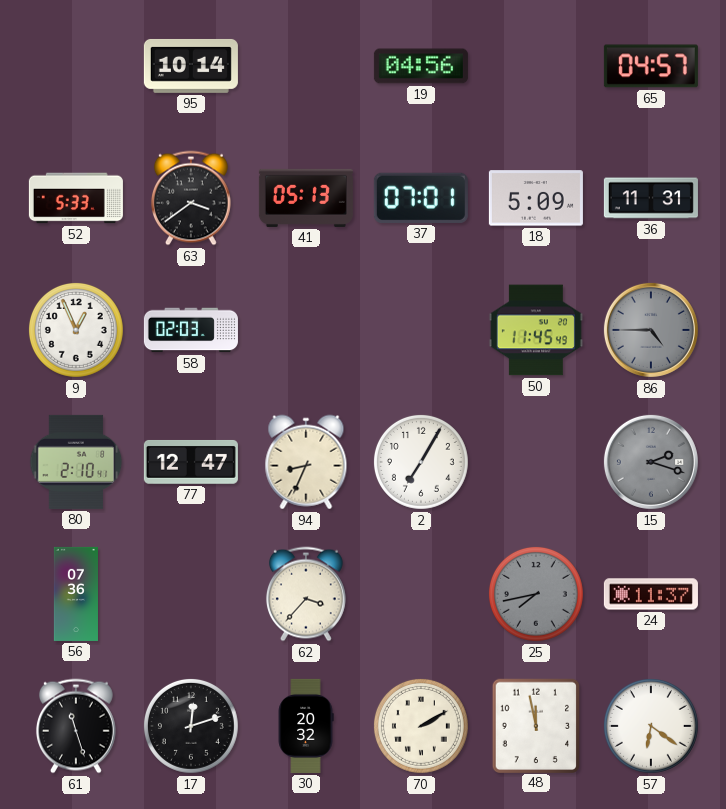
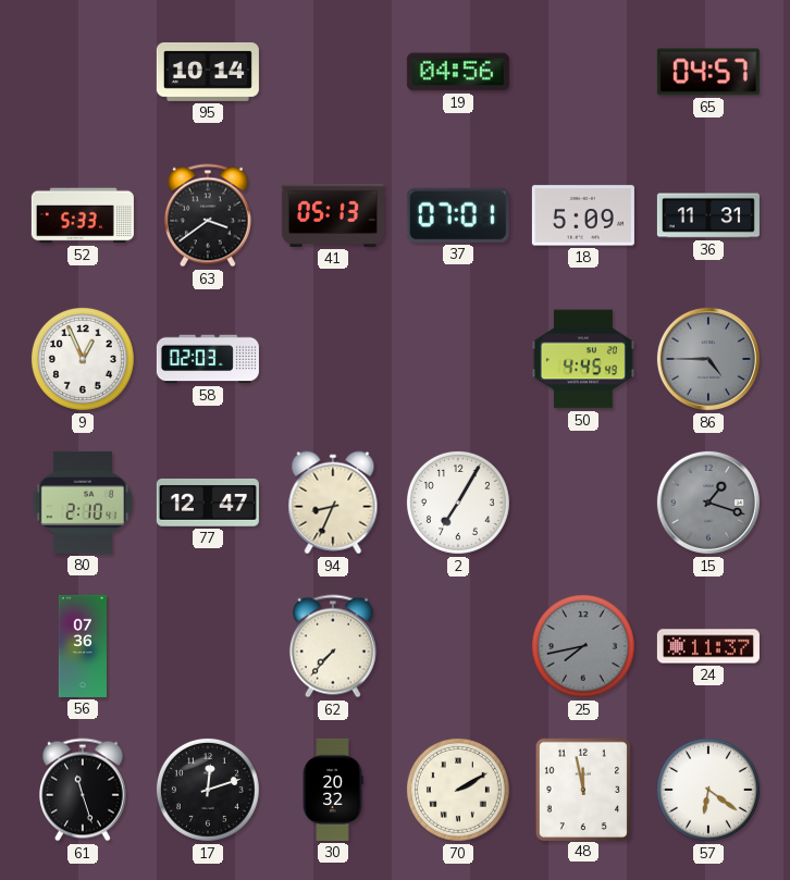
50: 11:45 -> 4:45
15: 2:18 -> 1:18
62: 3:37 -> 7:37
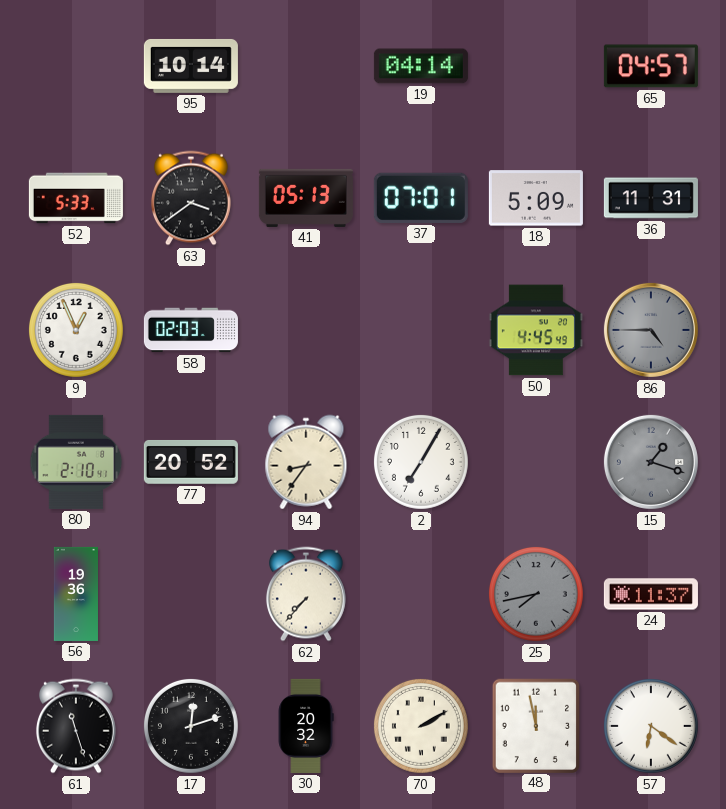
19: 04:56 -> 04:14
77: 12:47 -> 20:52
94: 8:34 -> 8:36
56: 07:36 -> 19:36
